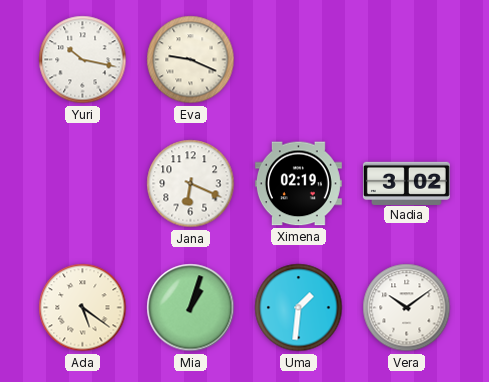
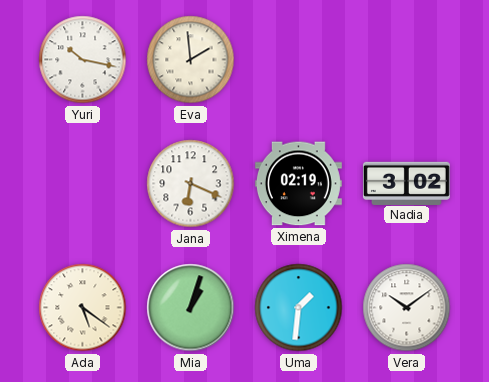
Eva: 9:19 -> 1:59
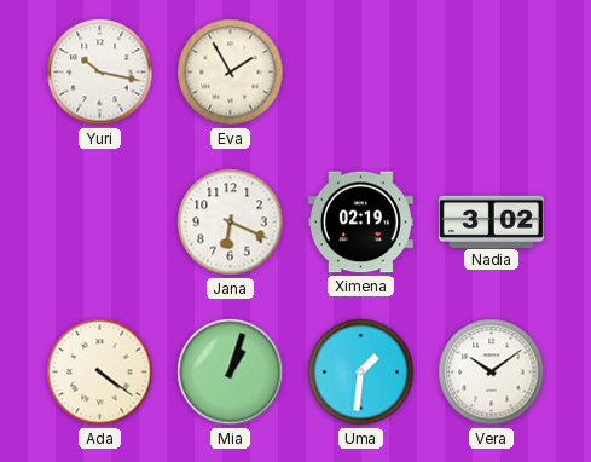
Eva: 1:59 -> 1:55
Ada: 5:21 -> 4:21
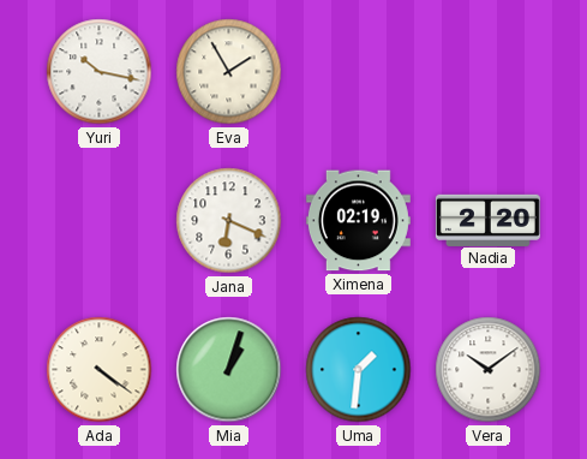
Nadia: 3:02 -> 2:20
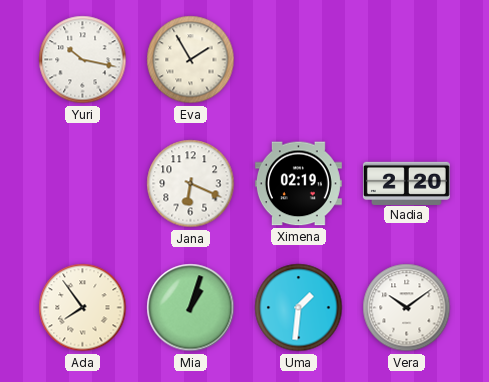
Ada: 4:21 -> 7:54
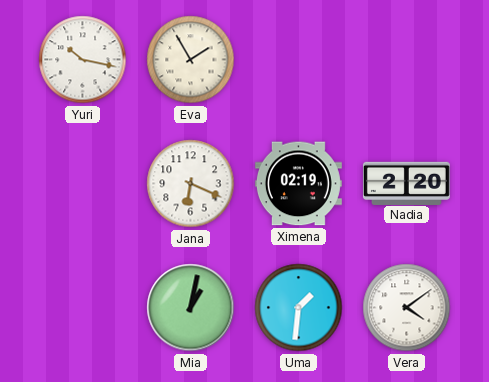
Ada: 7:54 -> none
Mia: 1:03 -> 1:02
Vera: 10:09 -> 4:09
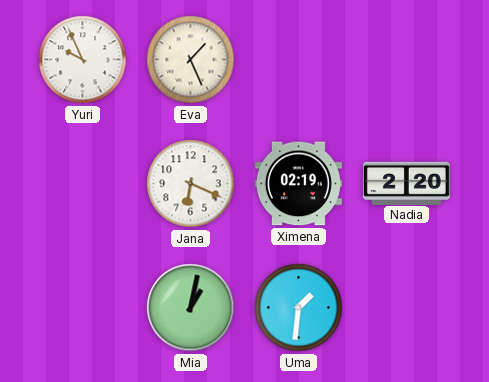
Yuri: 10:17 -> 9:56
Eva: 1:55 -> 1:26
Vera: 4:09 -> none
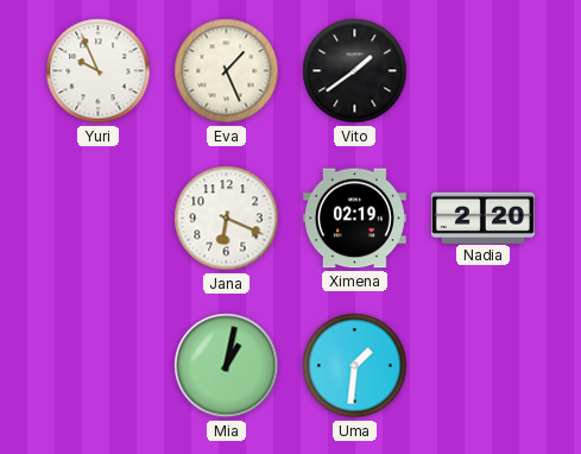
Vito: none -> 1:39
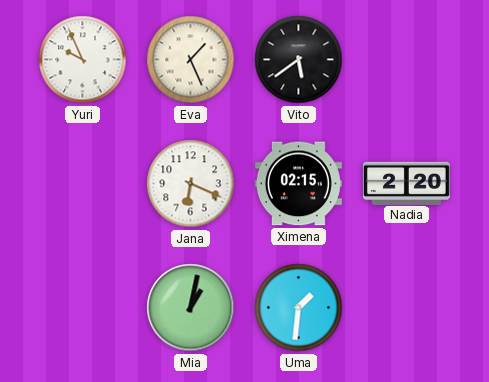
Vito: 1:39 -> 5:39
Ximena: 02:19 -> 02:15
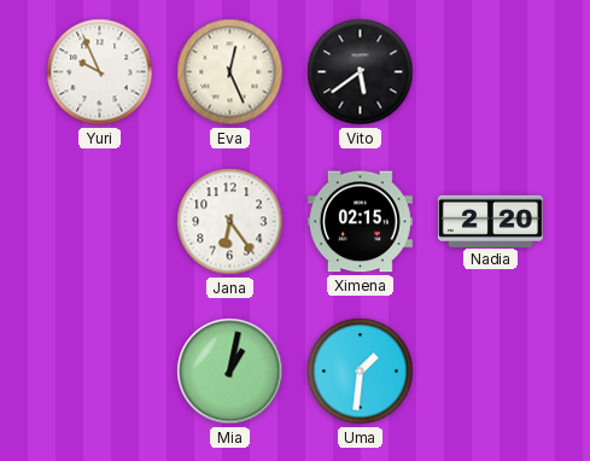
Eva: 1:26 -> 12:26
Jana: 6:19 -> 6:24
